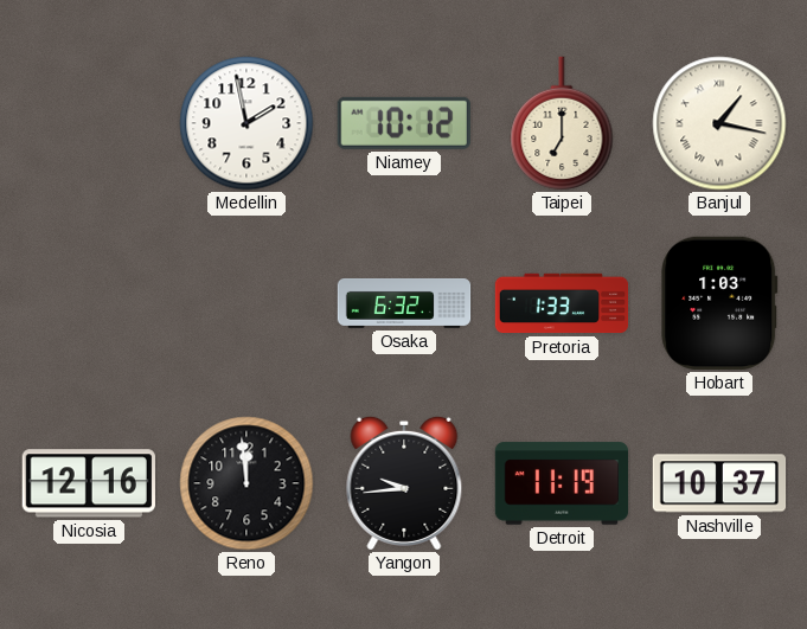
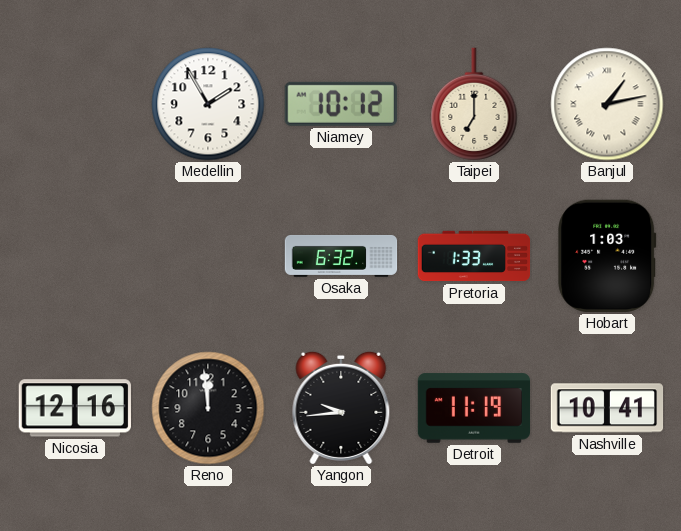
Medellin: 1:58 -> 1:55
Banjul: 1:17 -> 1:13
Nashville: 10:37 -> 10:41
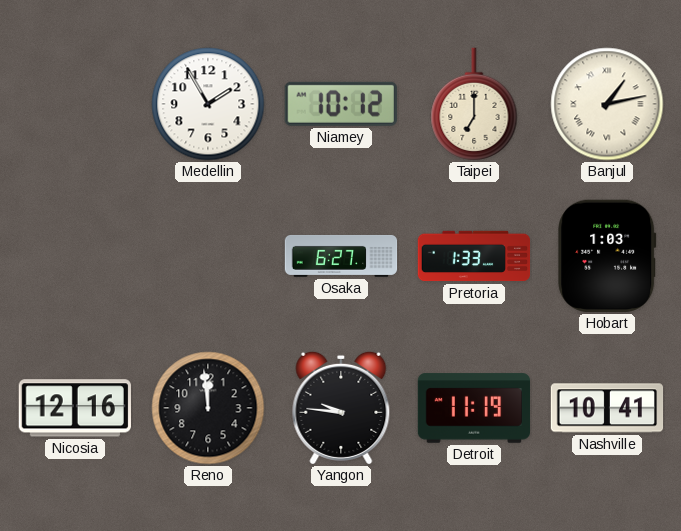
Osaka: 6:32 -> 6:27
Yangon: 9:44 -> 9:46
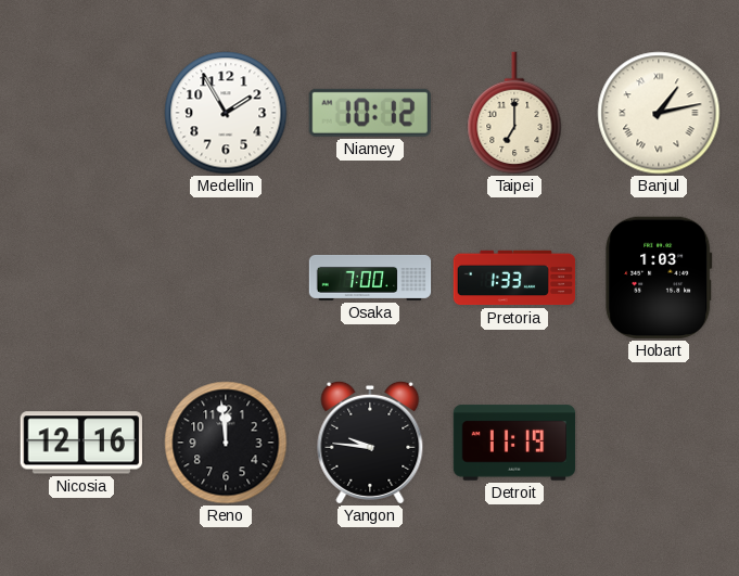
Osaka: 6:27 -> 7:00
Nashville: 10:41 -> none
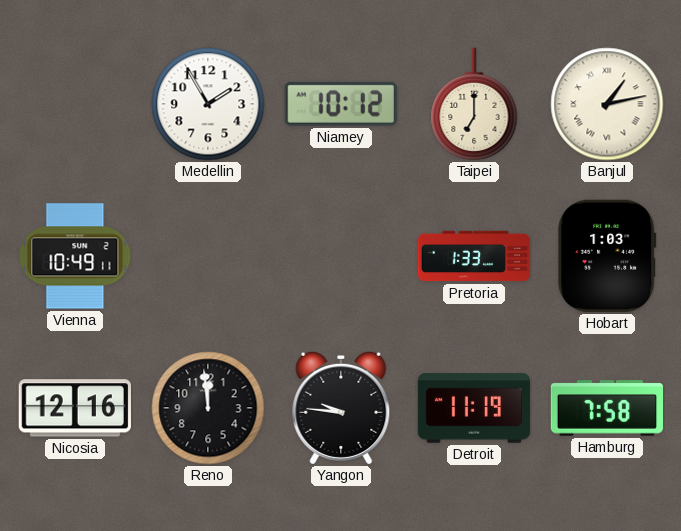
Vienna: none -> 10:49
Osaka: 7:00 -> none
Hamburg: none -> 7:58
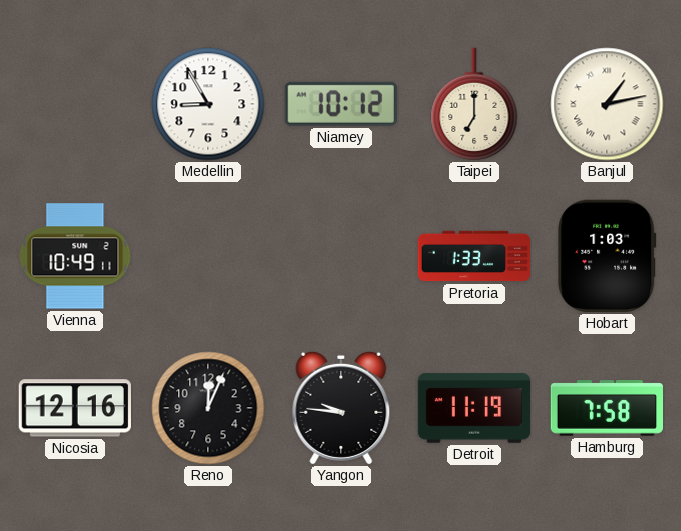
Medellin: 1:55 -> 8:55
Reno: 11:59 -> 12:04
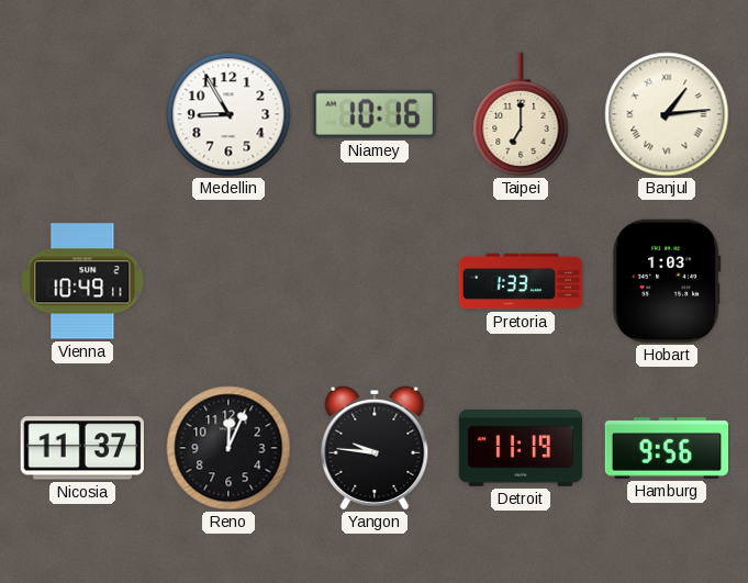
Niamey: 10:12 -> 10:16
Banjul: 1:13 -> 1:14
Nicosia: 12:16 -> 11:37
Hamburg: 7:58 -> 9:56
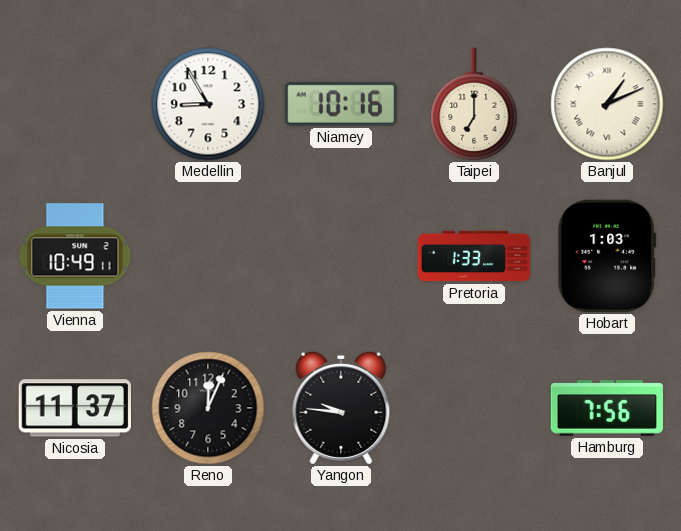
Banjul: 1:14 -> 1:11
Detroit: 11:19 -> none
Hamburg: 9:56 -> 7:56
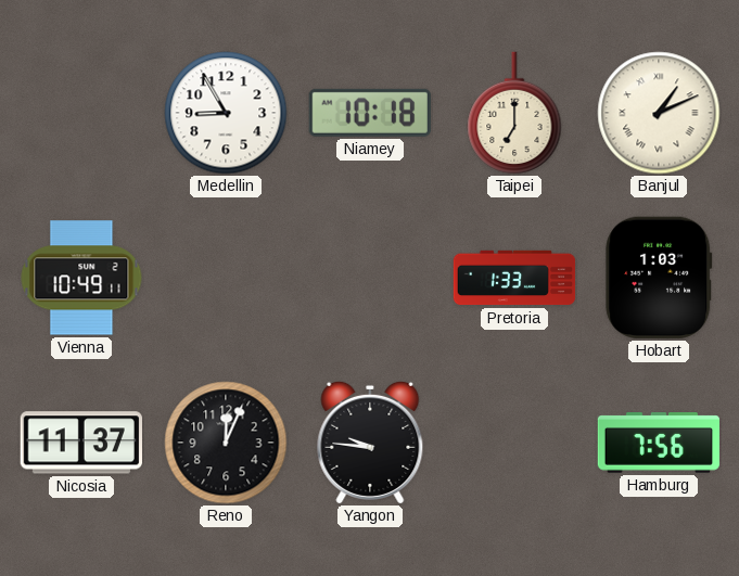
Niamey: 10:16 -> 10:18
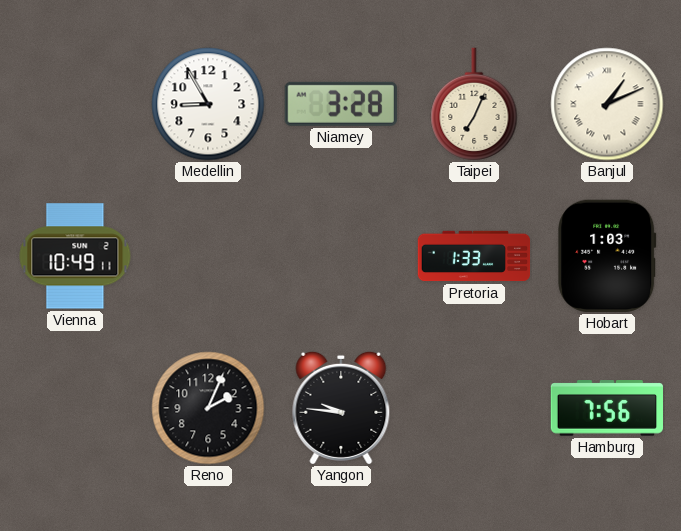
Niamey: 10:18 -> 3:28
Taipei: 7:00 -> 7:04
Nicosia: 11:37 -> none
Reno: 12:04 -> 2:04
